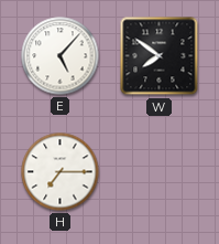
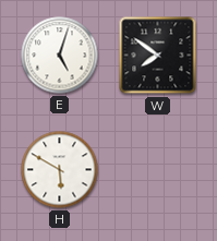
E: 5:07 -> 5:03
H: 7:15 -> 5:50
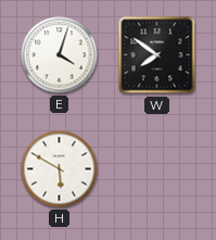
E: 5:03 -> 4:03
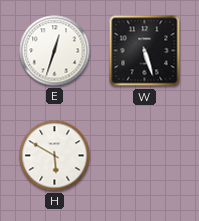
E: 4:03 -> 12:33
W: 7:51 -> 5:27
